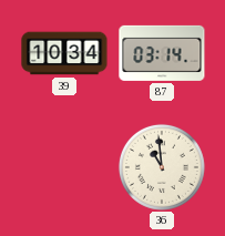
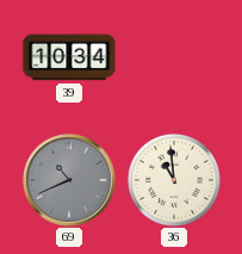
87: 03:14 -> none
69: none -> 10:41
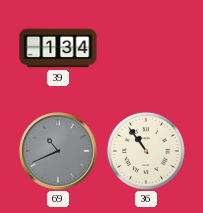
39: 10:34 -> 1:34
36: 10:59 -> 10:54
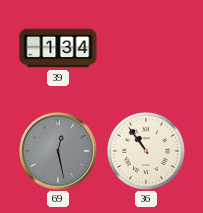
69: 10:41 -> 12:28
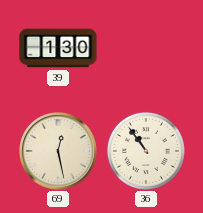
39: 1:34 -> 1:30
69 dial: grey -> cream
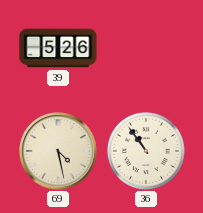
39: 1:30 -> 5:26
69: 12:28 -> 4:28
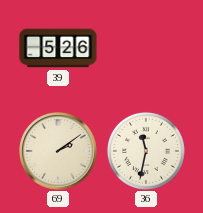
69: 4:28 -> 2:09
36: 10:54 -> 11:32
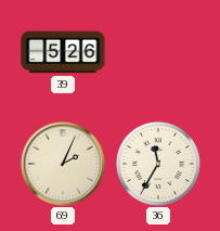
69: 2:09 -> 2:04
36: 11:32 -> 11:35
